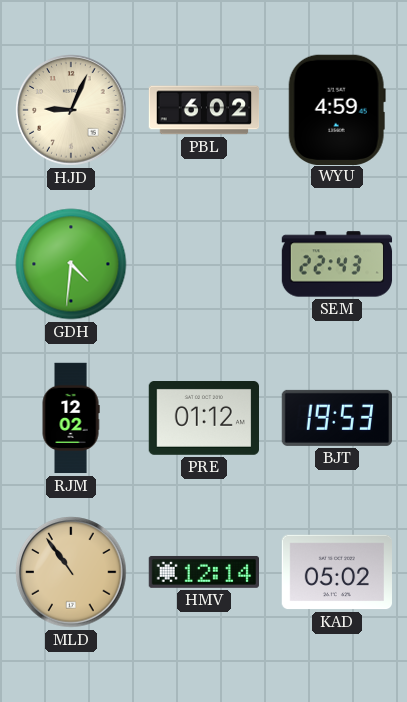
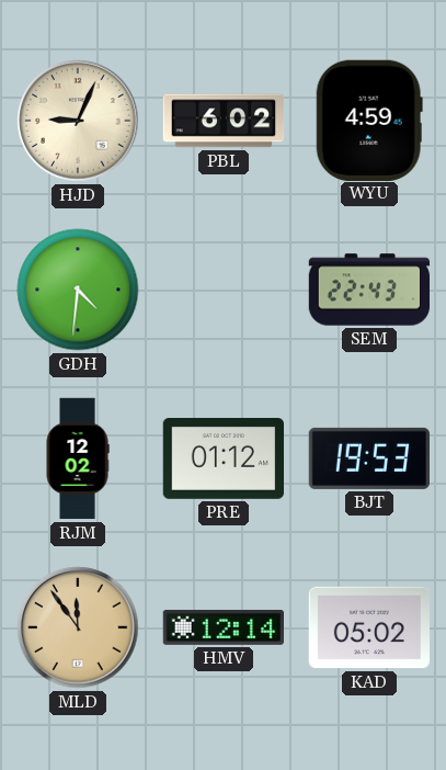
MLD: 10:54 -> 11:54
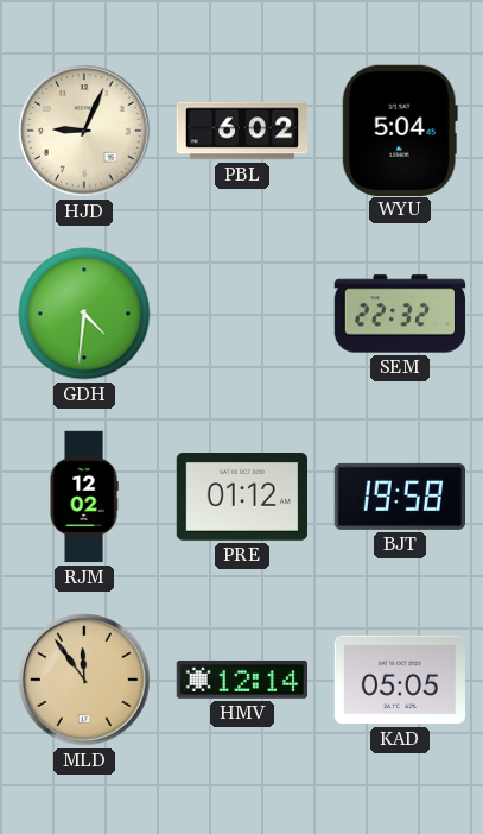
WYU: 4:59 -> 5:04
SEM: 22:43 -> 22:32
BJT: 19:53 -> 19:58
KAD: 05:02 -> 05:05
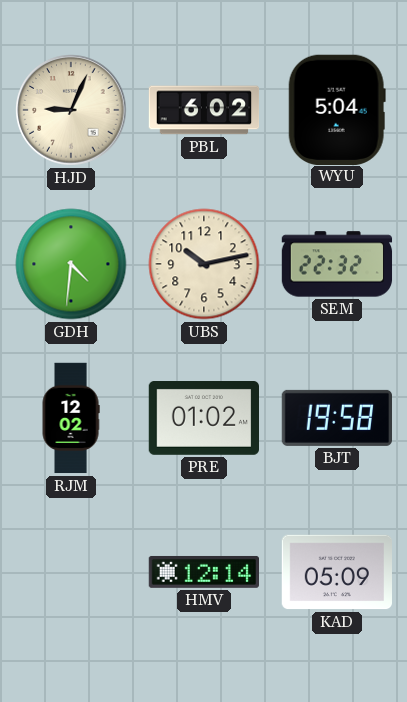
UBS: none -> 10:13
PRE: 01:12 -> 01:02
MLD: 11:54 -> none
KAD: 05:05 -> 05:09
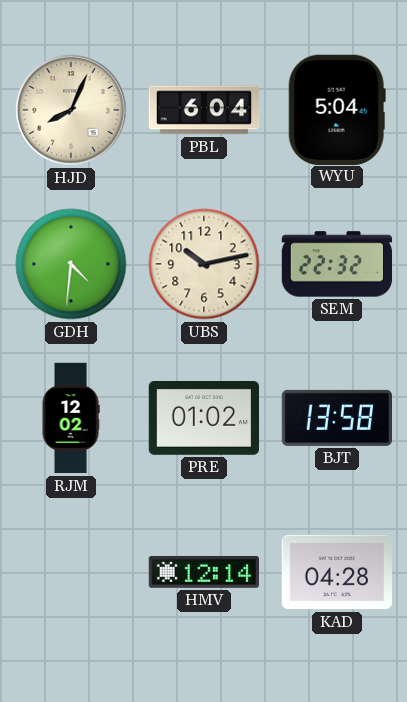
HJD: 9:04 -> 8:04
PBL: 6:02 -> 6:04
BJT: 19:58 -> 13:58
KAD: 05:09 -> 04:28
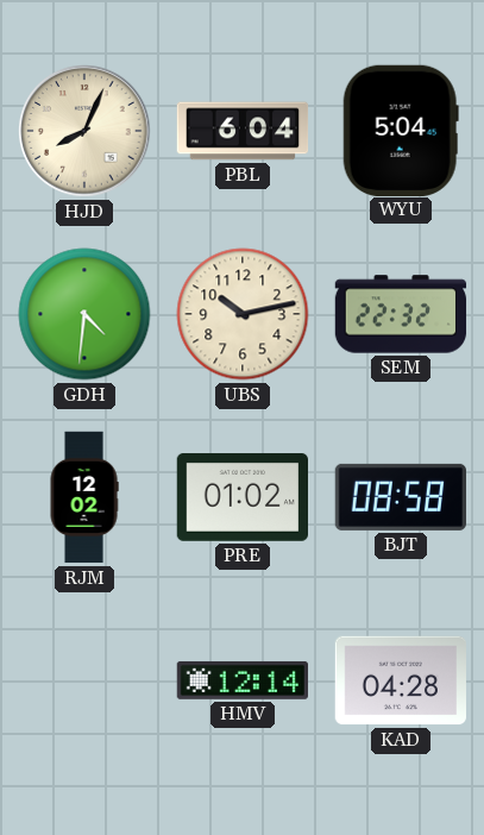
BJT: 13:58 -> 08:58
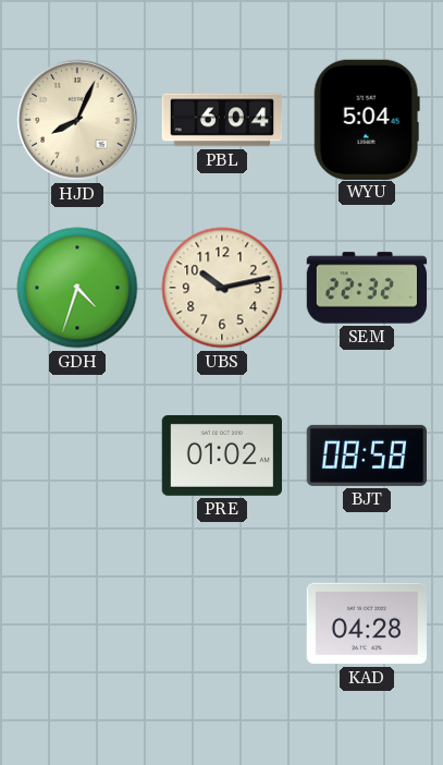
GDH: 4:31 -> 4:33
RJM: 12:02 -> none
HMV: 12:14 -> none
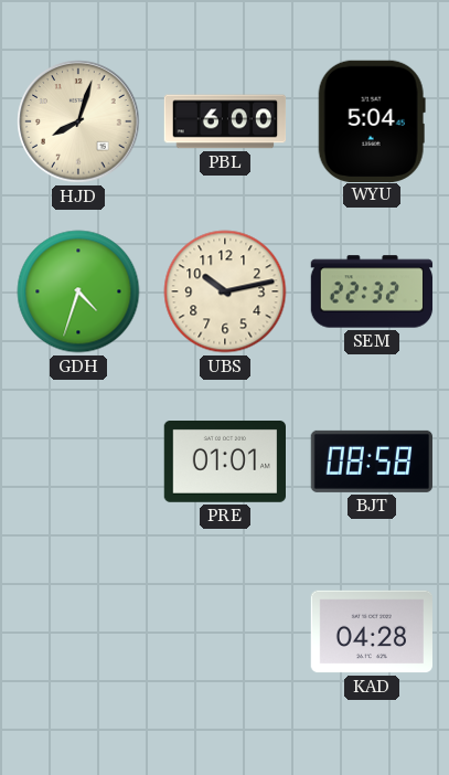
HJD: 8:04 -> 8:03
PBL: 6:04 -> 6:00
PRE: 01:02 -> 01:01
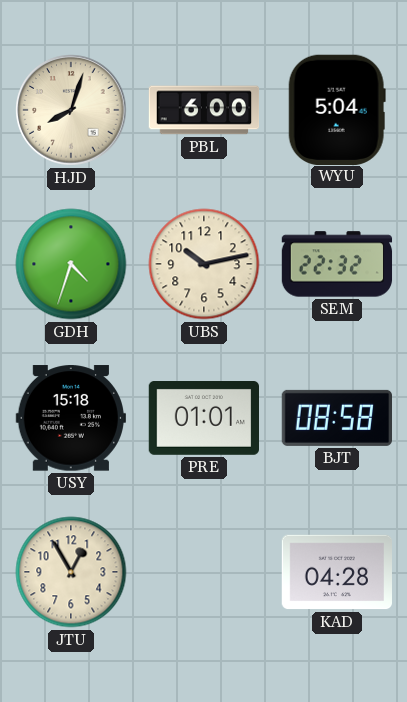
USY: none -> 15:18
JTU: none -> 12:55
